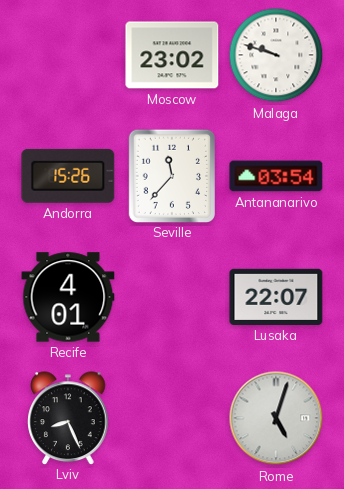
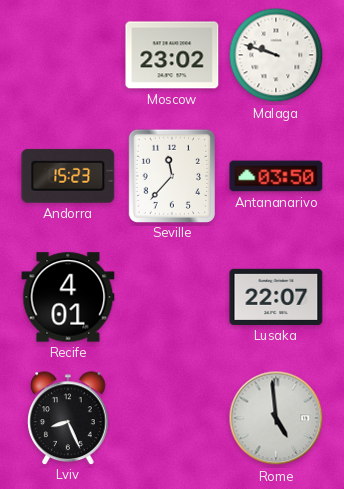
Andorra: 15:26 -> 15:23
Antananarivo: 03:54 -> 03:50
Rome: 5:03 -> 4:59
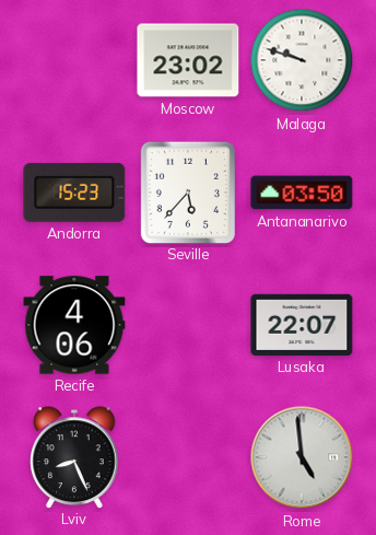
Seville: 11:37 -> 5:37
Recife: 4:01 -> 4:06
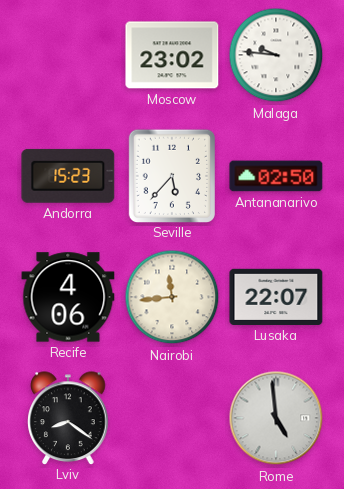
Malaga: 9:48 -> 9:46
Antananarivo: 03:50 -> 02:50
Nairobi: none -> 11:44
Lviv: 8:26 -> 8:21
